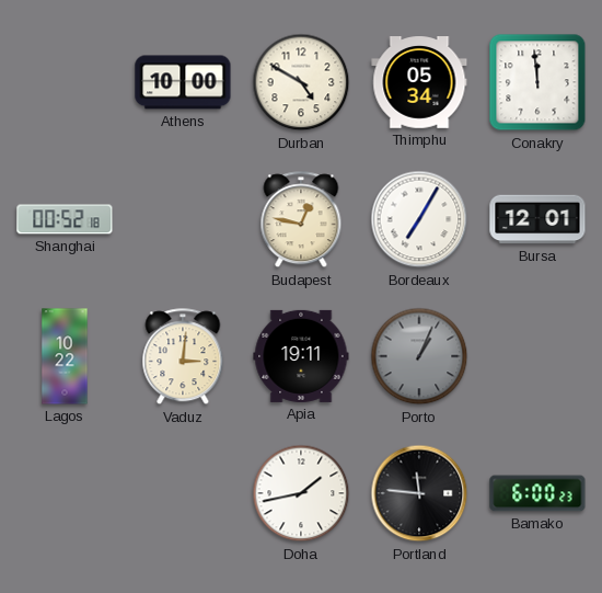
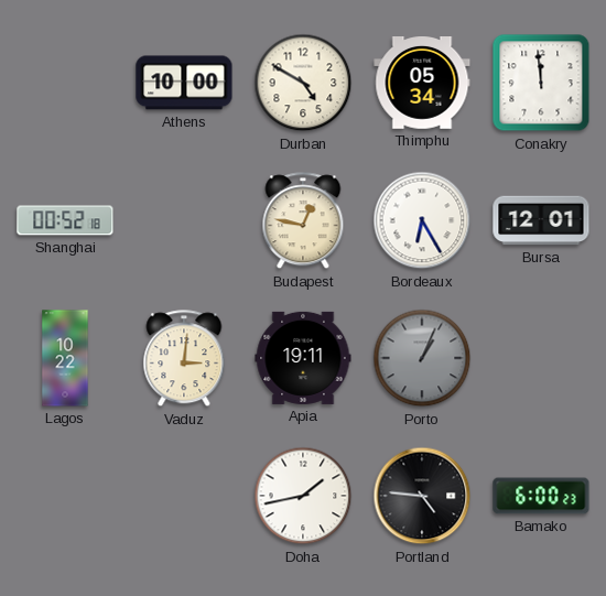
Bordeaux: 7:05 -> 6:25
Portland: 11:46 -> 4:46
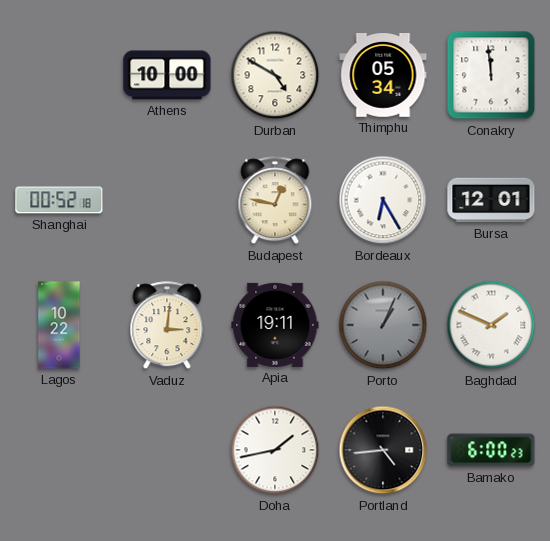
Baghdad: none -> 1:49
Portland: 4:46 -> 4:44
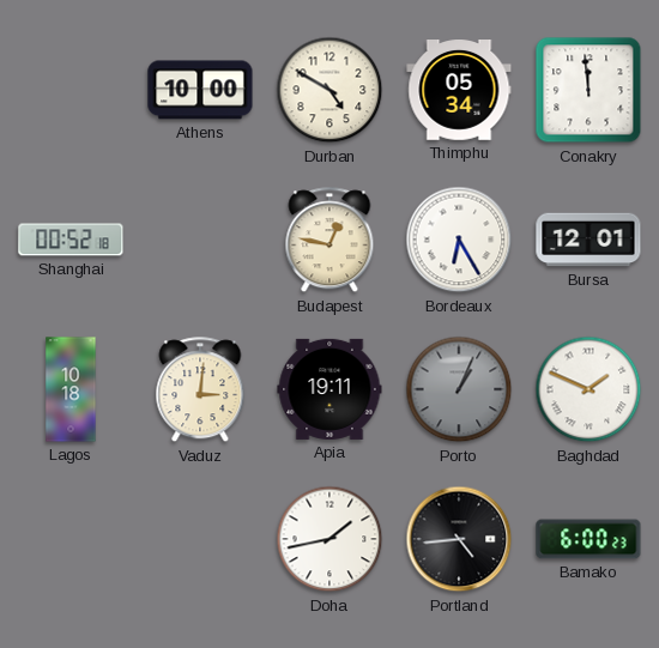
Lagos: 10:22 -> 10:18
